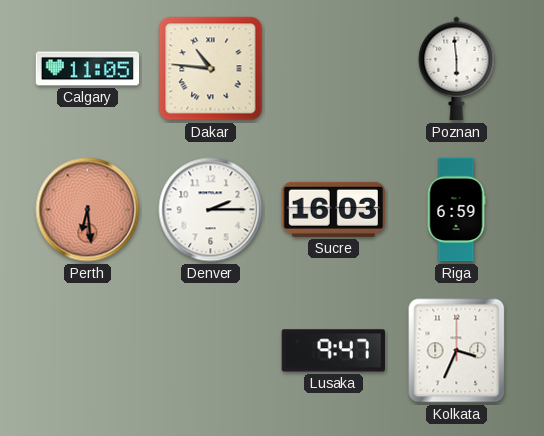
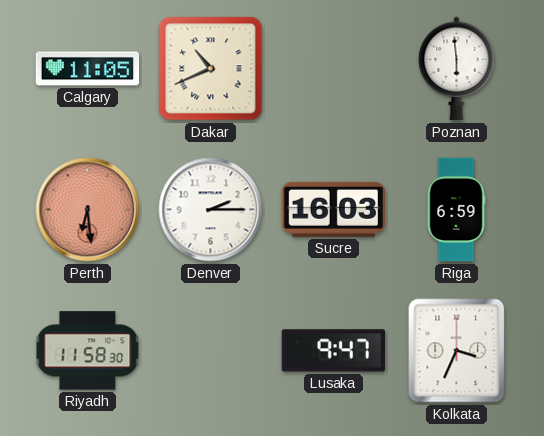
Dakar: 10:46 -> 10:41
Riyadh: none -> 11:58
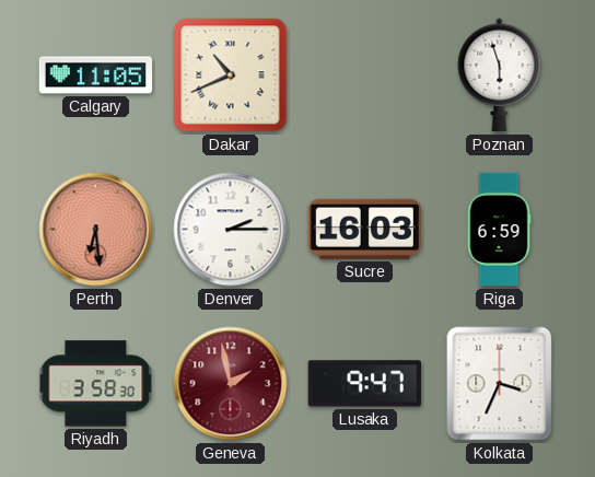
Poznan: 5:59 -> 5:57
Riyadh: 11:58 -> 3:58
Geneva: none -> 1:58
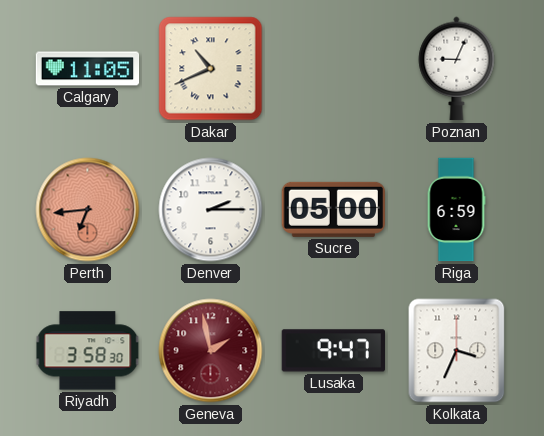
Poznan: 5:57 -> 9:04
Perth: 6:29 -> 6:44
Sucre: 16:03 -> 05:00
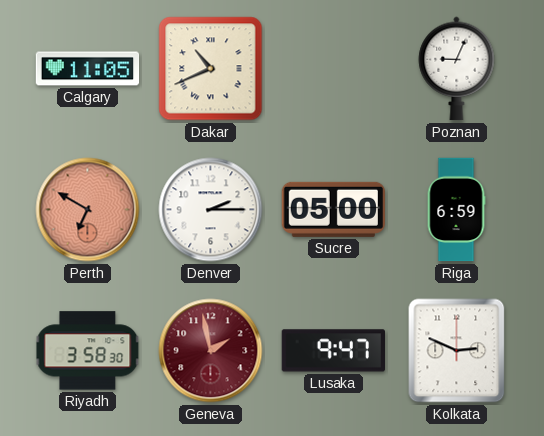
Perth: 6:44 -> 6:50
Kolkata: 3:34 -> 2:49
